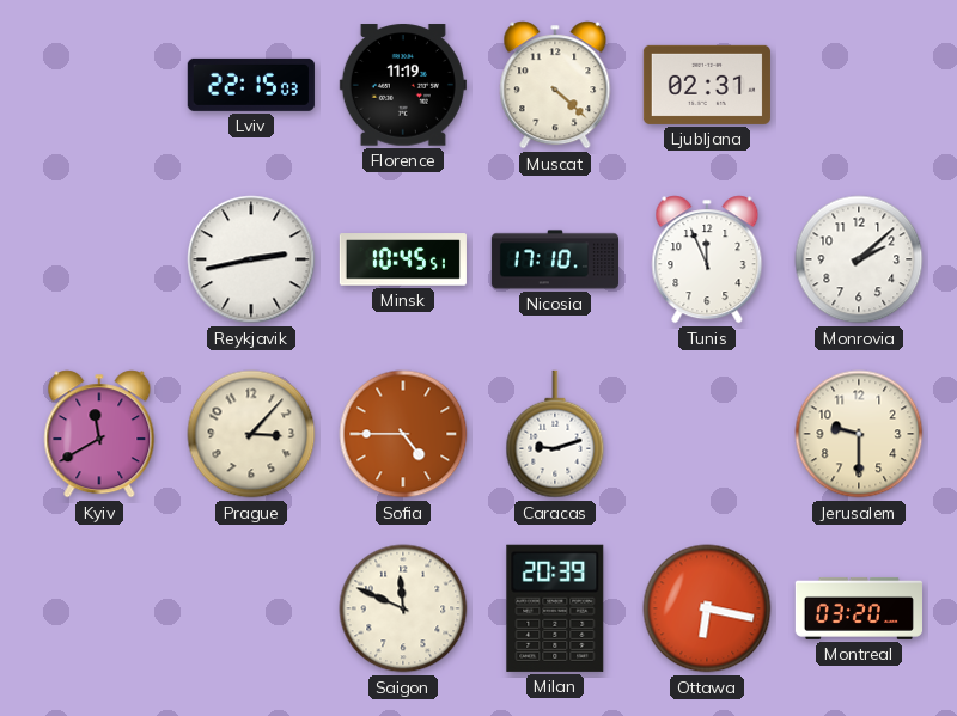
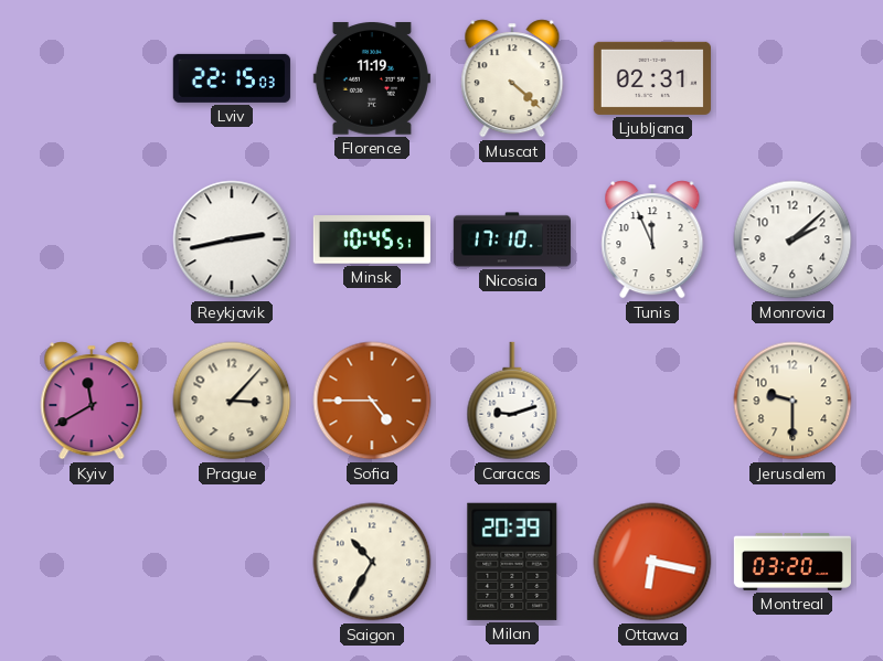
Saigon: 11:49 -> 10:35
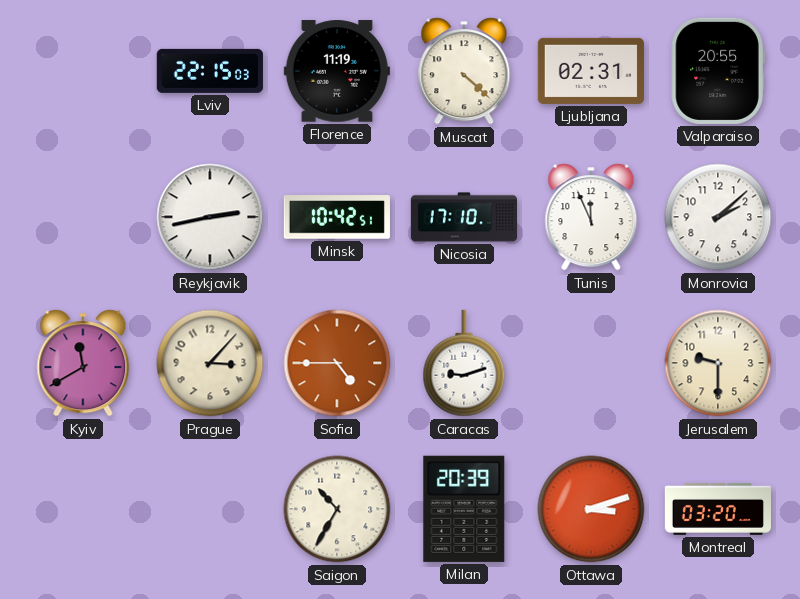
Valparaiso: none -> 20:55
Minsk: 10:45 -> 10:42
Ottawa: 6:17 -> 3:12
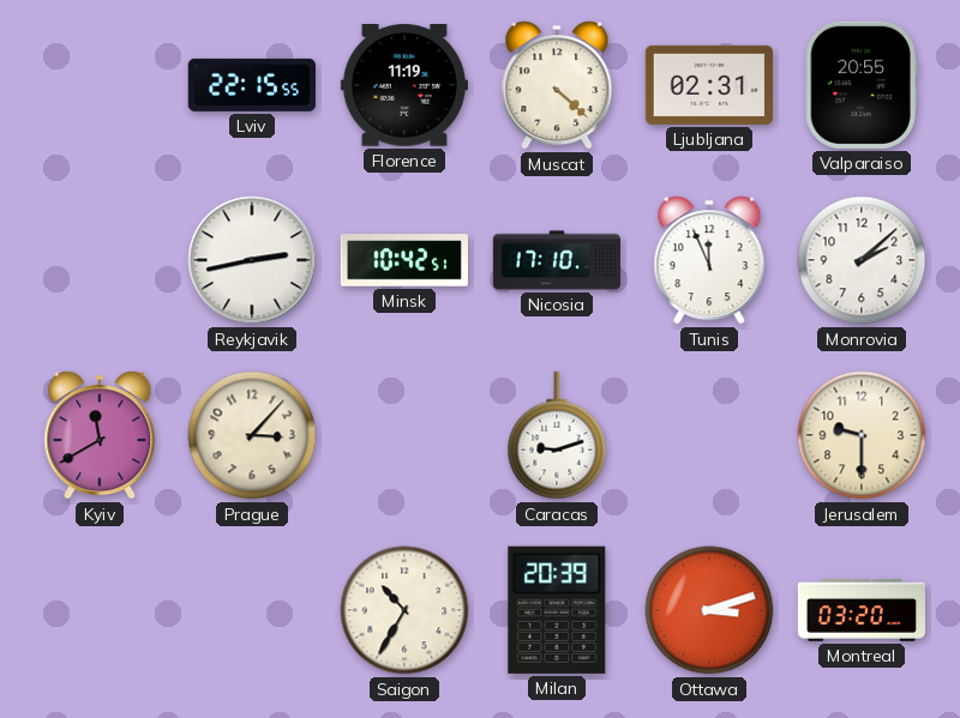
Lviv: 22:15:03 -> 22:15:55
Sofia: 4:45 -> none
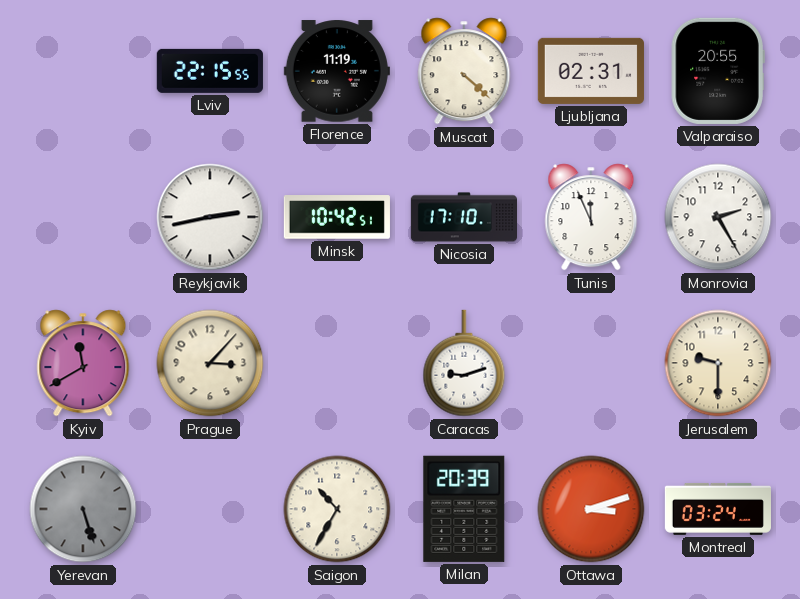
Monrovia: 2:08 -> 2:25
Yerevan: none -> 5:27
Montreal: 03:20 -> 03:24
